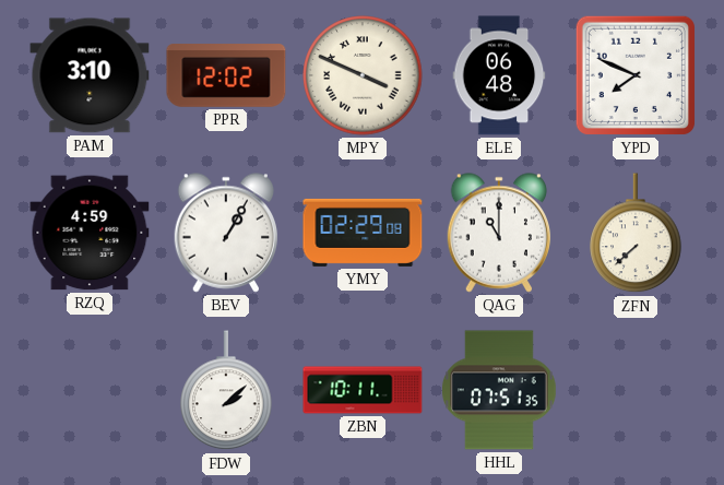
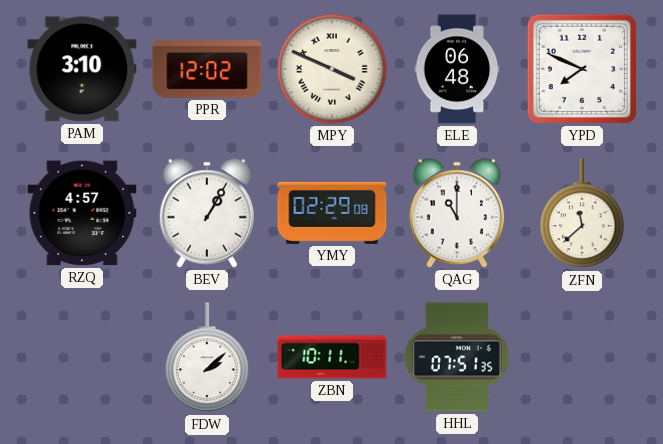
RZQ: 4:59 -> 4:57
ZFN: 7:38 -> 11:38
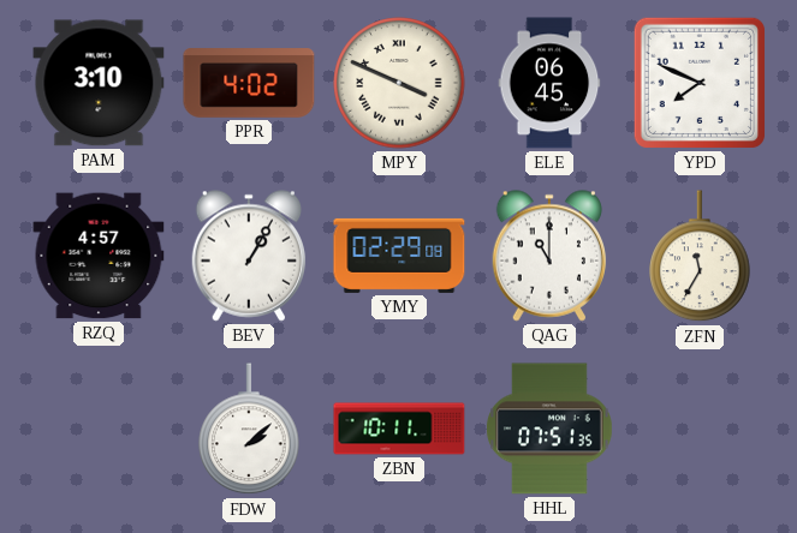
PPR: 12:02 -> 4:02
ELE: 06:48 -> 06:45
ZFN: 11:38 -> 11:35
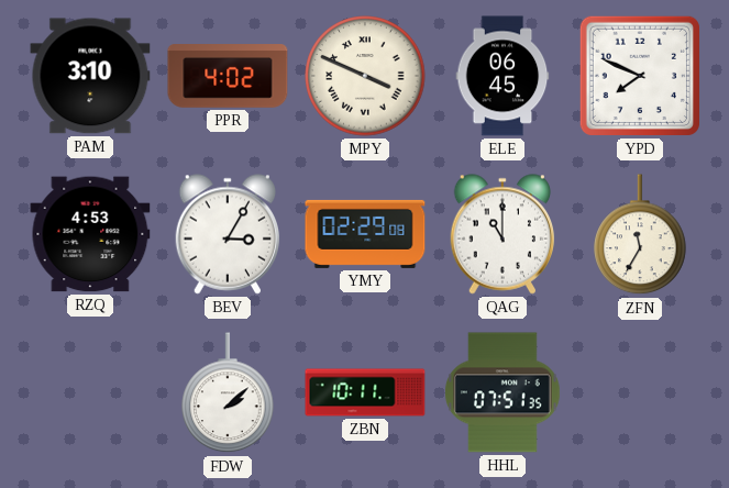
RZQ: 4:57 -> 4:53
BEV: 1:05 -> 3:05
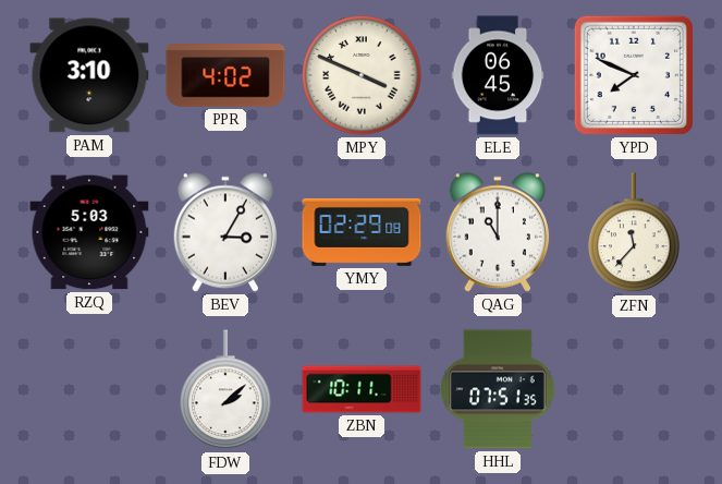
RZQ: 4:53 -> 5:03
ZFN: 11:35 -> 11:37
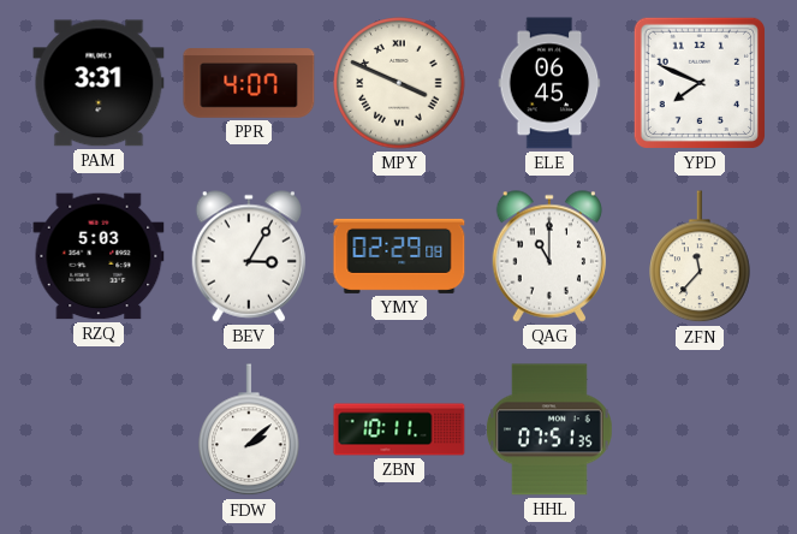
PAM: 3:10 -> 3:31
PPR: 4:02 -> 4:07
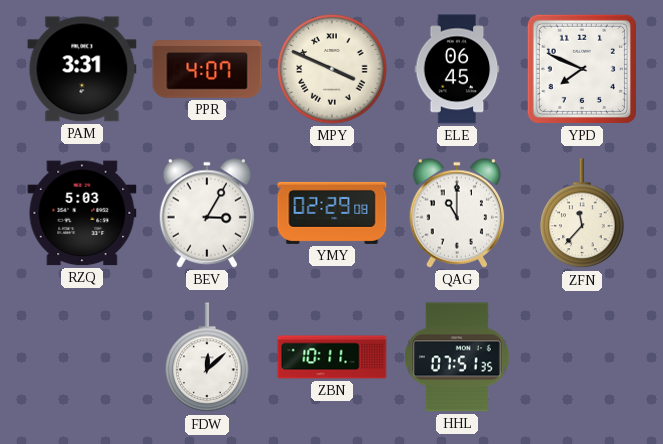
FDW: 2:08 -> 12:08
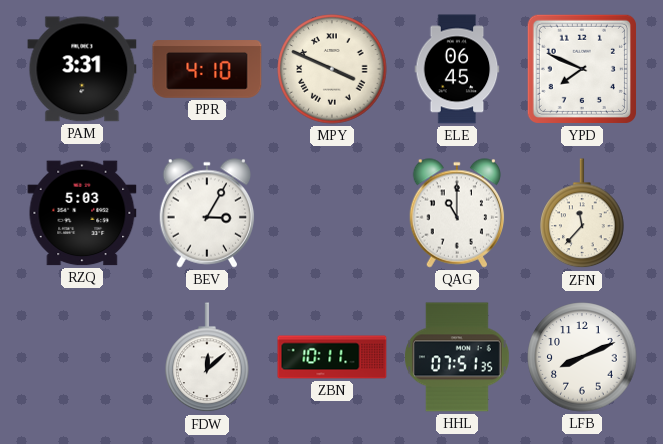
PPR: 4:07 -> 4:10
YMY: 02:29 -> none
LFB: none -> 8:11
